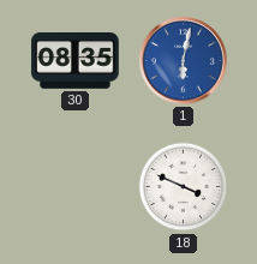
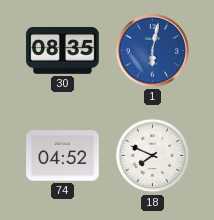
74: none -> 04:52
18: 3:49 -> 7:49
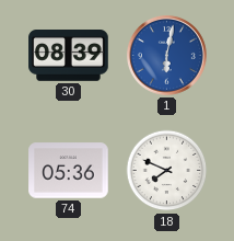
30: 08:35 -> 08:39
74: 04:52 -> 05:36
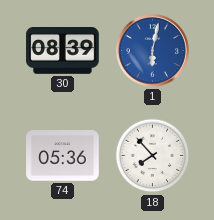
18: 7:49 -> 7:53
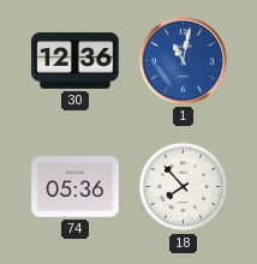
30: 08:39 -> 12:36
1: 6:02 -> 11:02
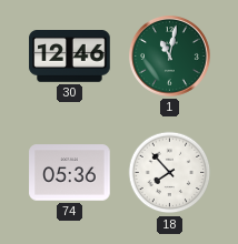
30: 12:36 -> 12:46
1 dial: blue -> green
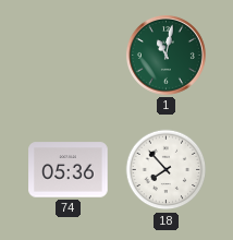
30: 12:46 -> none
